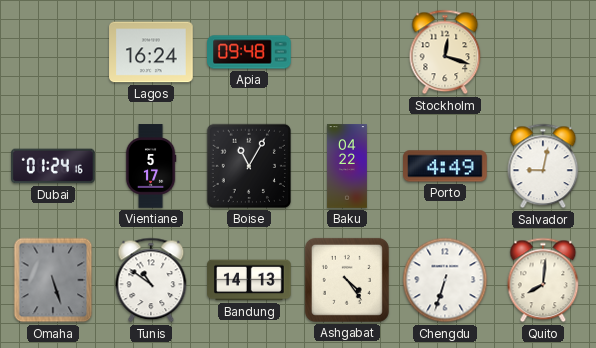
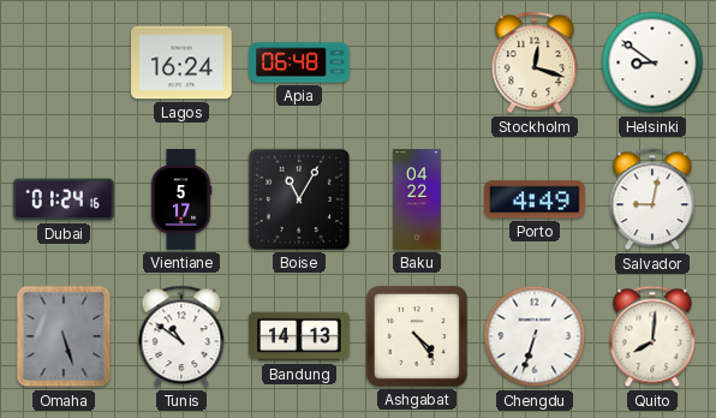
Apia: 09:48 -> 06:48
Helsinki: none -> 8:51
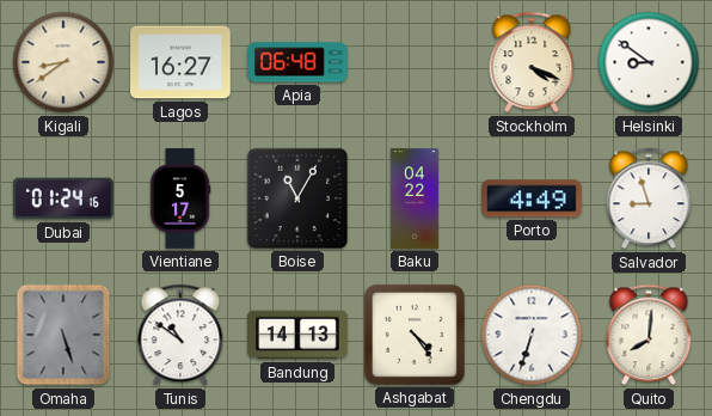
Kigali: none -> 8:39
Lagos: 16:24 -> 16:27
Stockholm: 12:18 -> 4:19
Salvador: 9:02 -> 8:57
